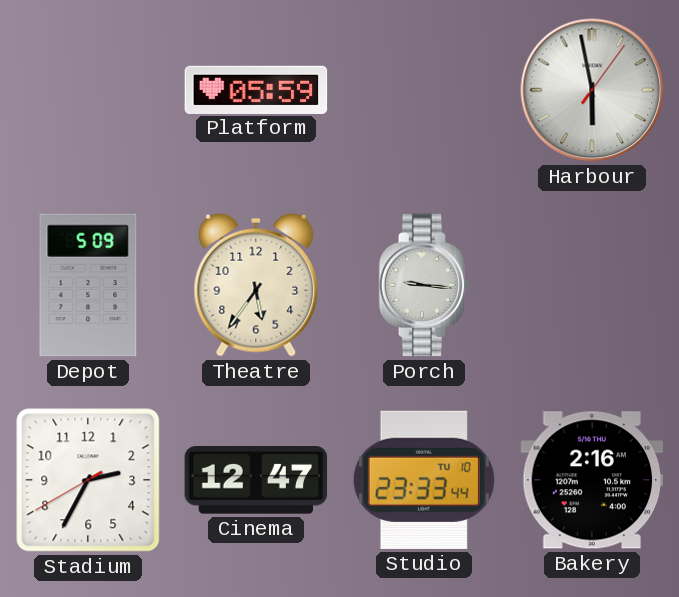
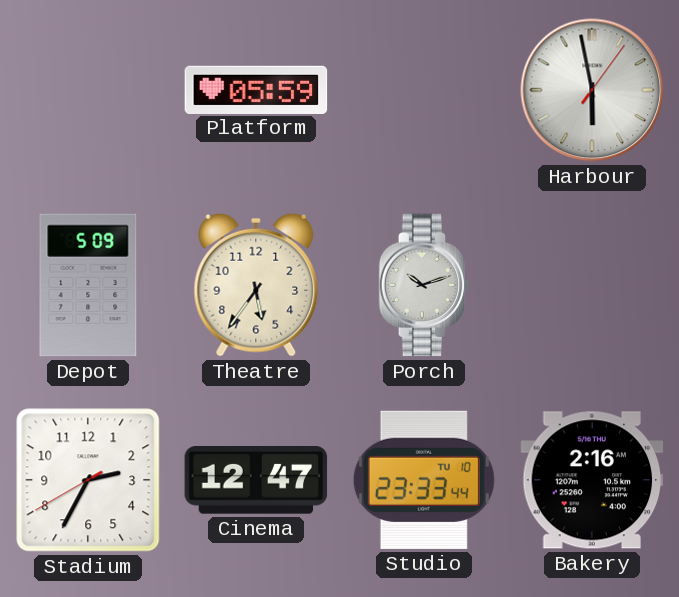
Porch: 9:16 -> 10:12
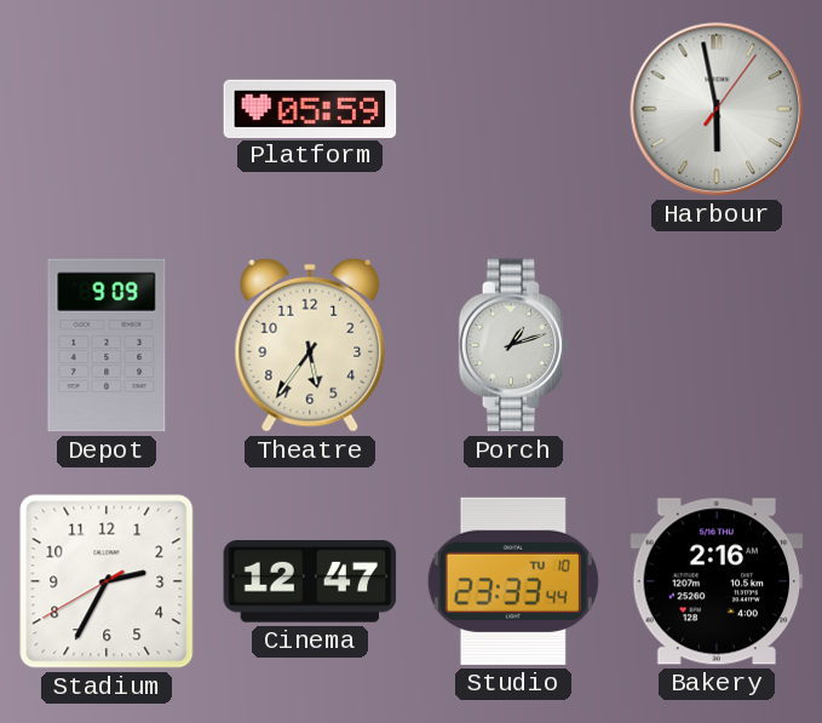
Depot: 5:09 -> 9:09
Porch: 10:12 -> 1:12
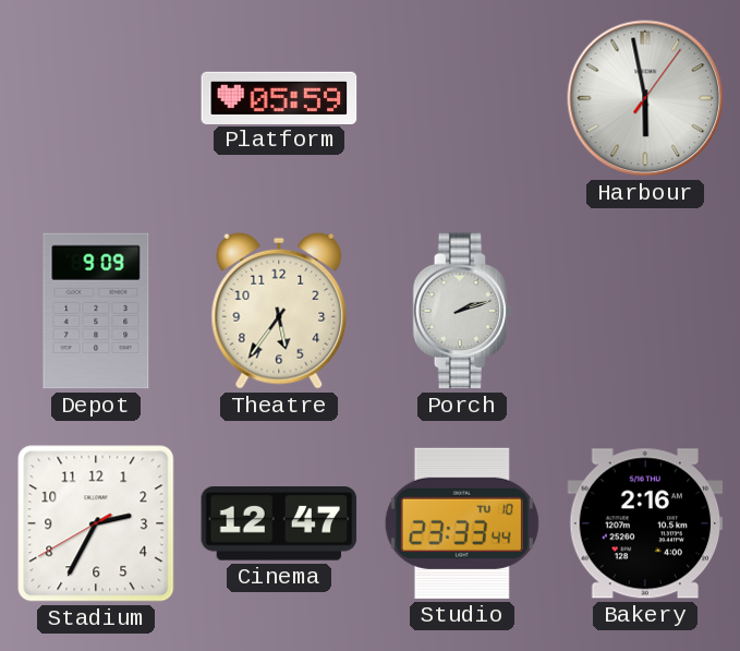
Porch: 1:12 -> 2:12
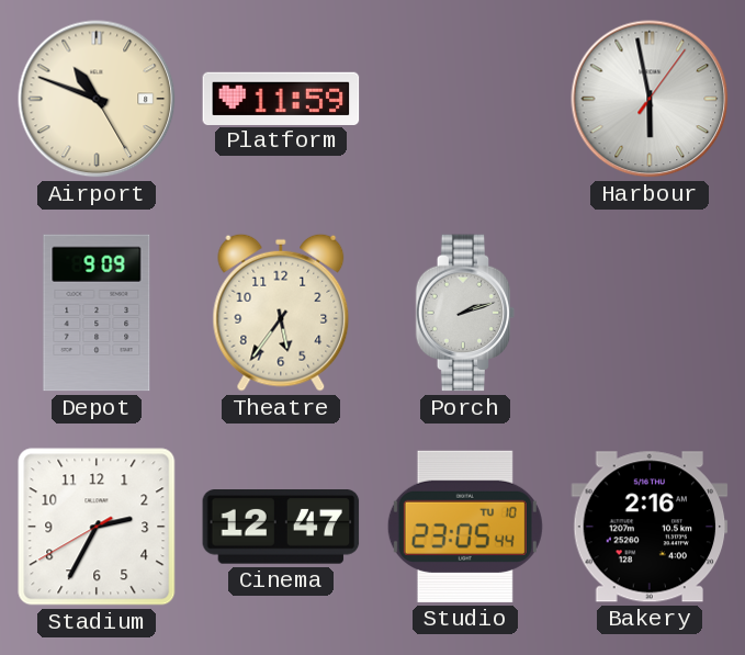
Airport: none -> 10:48
Platform: 05:59 -> 11:59
Studio: 23:33 -> 23:05
